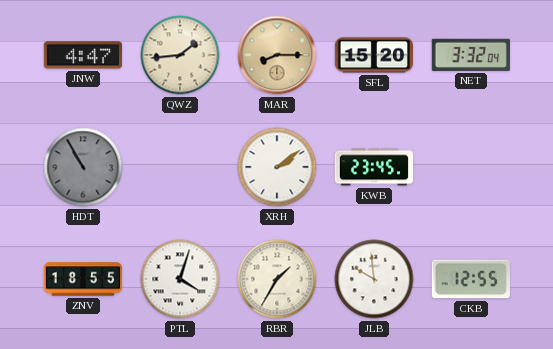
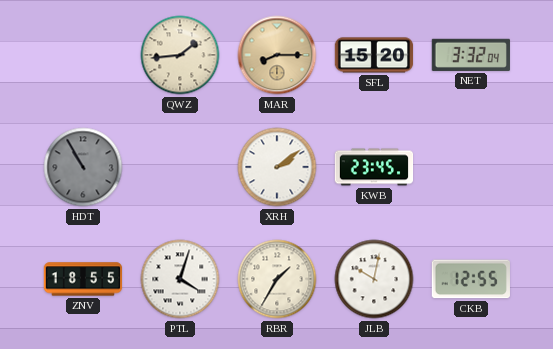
JNW: 4:47 -> none
JLB: 9:59 -> 10:02
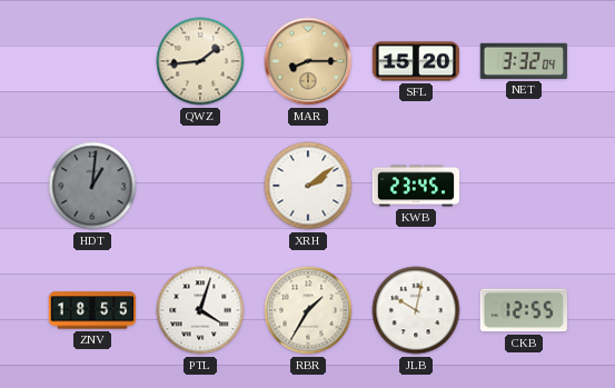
HDT: 10:55 -> 1:01
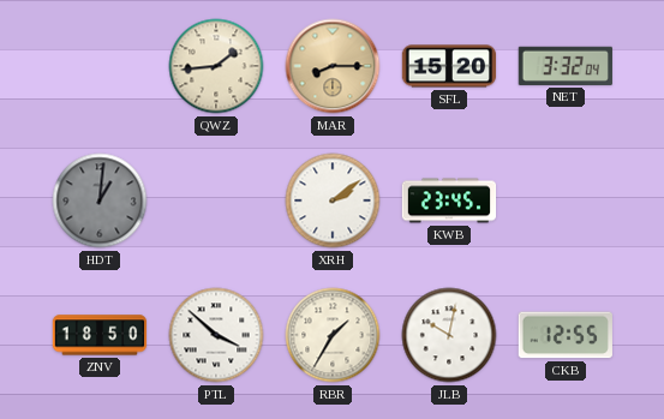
ZNV: 18:55 -> 18:50
PTL: 4:03 -> 3:52
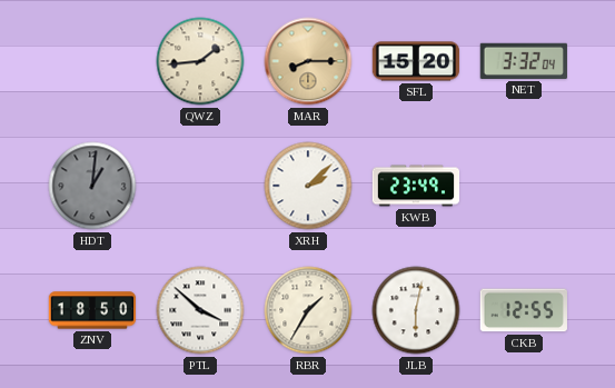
XRH: 2:09 -> 2:08
KWB: 23:45 -> 23:49
JLB: 10:02 -> 6:02
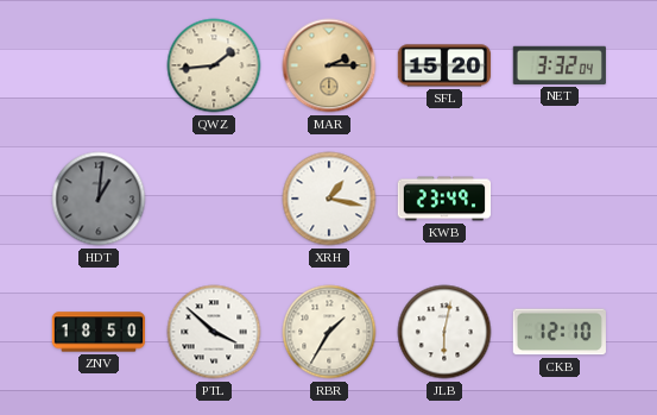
MAR: 8:15 -> 2:15
XRH: 2:08 -> 1:17
CKB: 12:55 -> 12:10
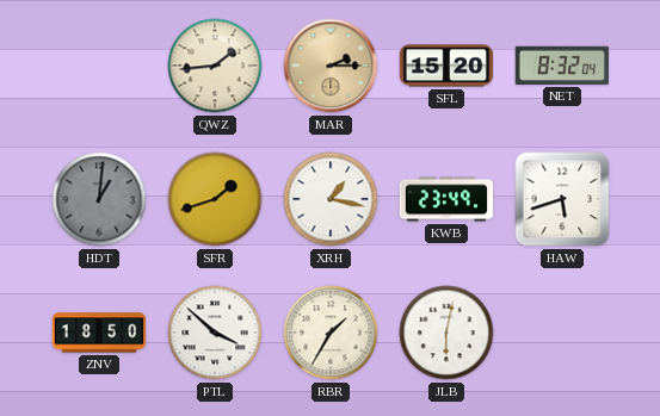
NET: 3:32 -> 8:32
SFR: none -> 1:42
HAW: none -> 5:42
CKB: 12:10 -> none
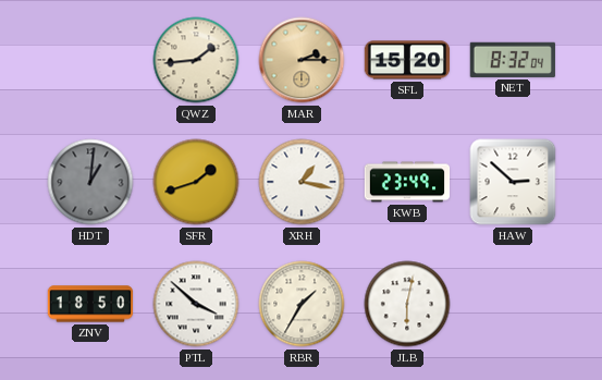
HAW: 5:42 -> 2:52
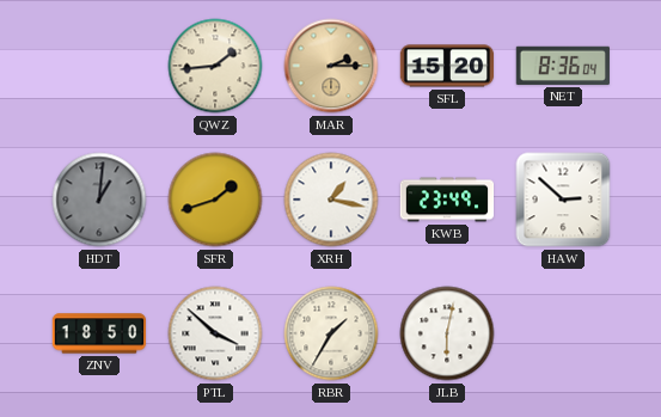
NET: 8:32 -> 8:36
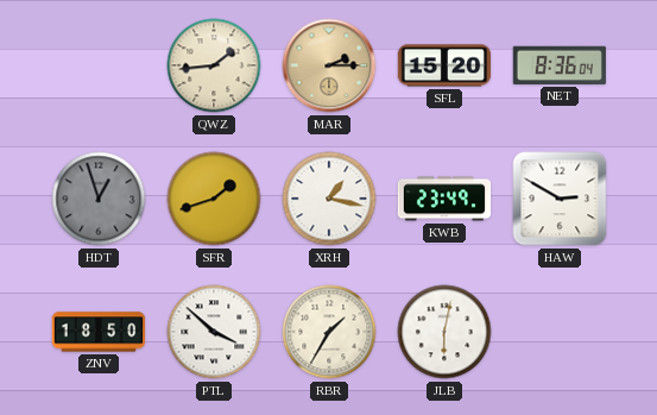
HDT: 1:01 -> 12:57
HAW: 2:52 -> 2:50
